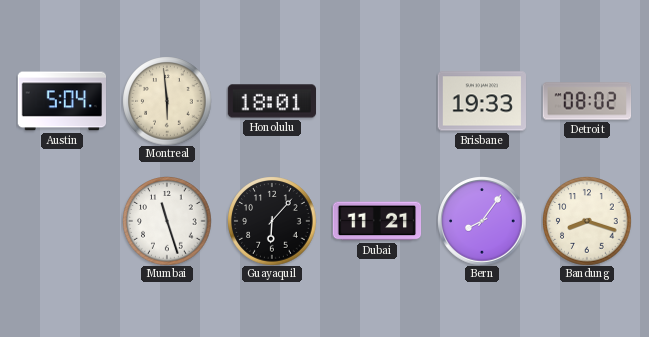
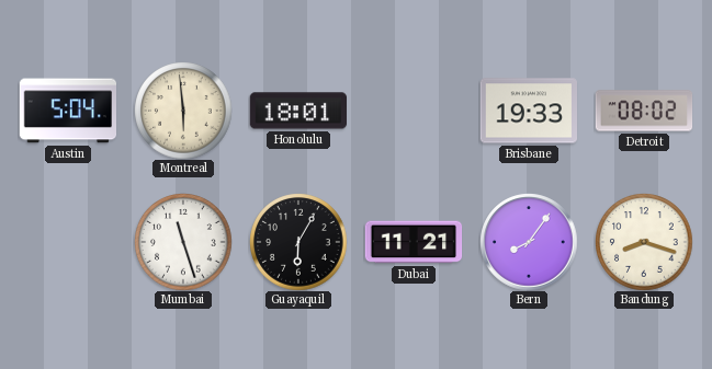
Guayaquil: 6:07 -> 6:05
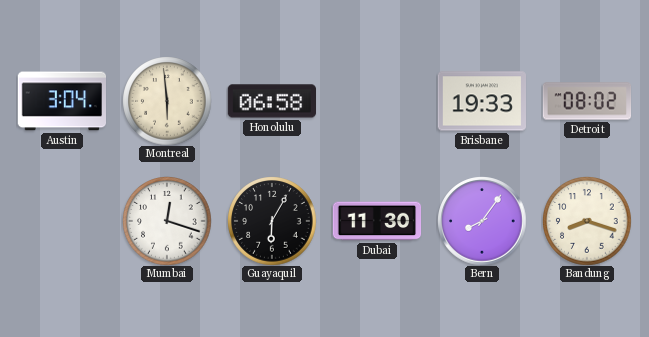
Austin: 5:04 -> 3:04
Honolulu: 18:01 -> 06:58
Mumbai: 11:27 -> 12:18
Dubai: 11:21 -> 11:30
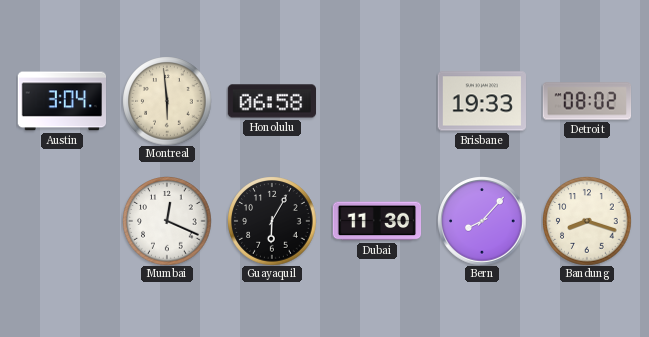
Mumbai: 12:18 -> 12:19
Bern: 8:06 -> 8:07
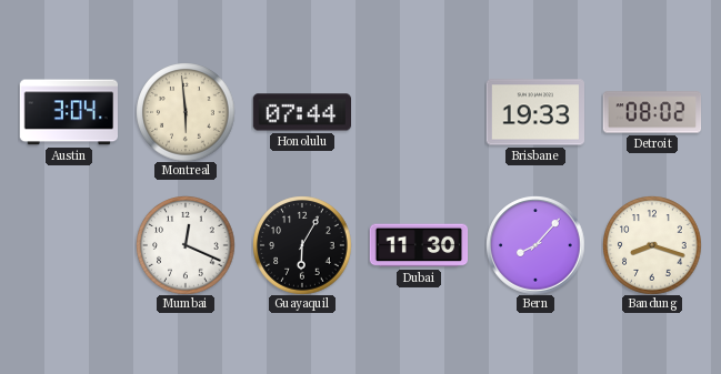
Honolulu: 06:58 -> 07:44
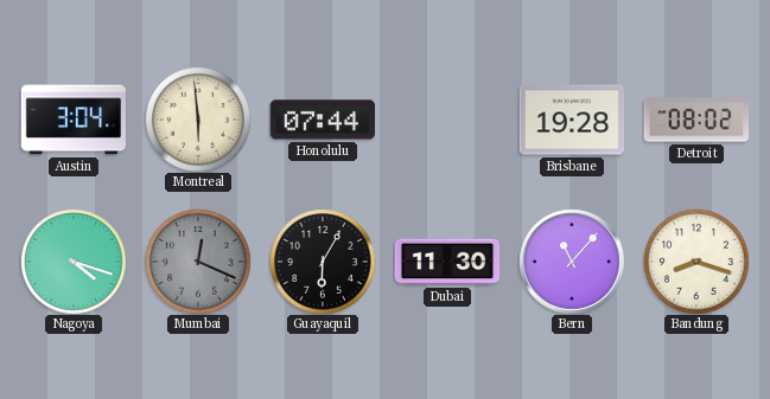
Brisbane: 19:33 -> 19:28
Nagoya: none -> 4:18
Mumbai dial: white -> grey
Bern: 8:07 -> 11:07
